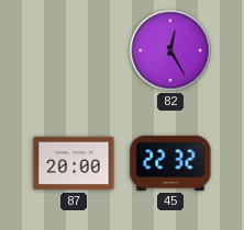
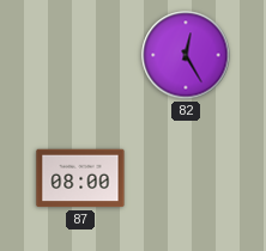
87: 20:00 -> 08:00
45: 22:32 -> none
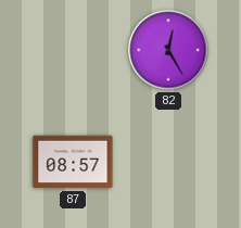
87: 08:00 -> 08:57
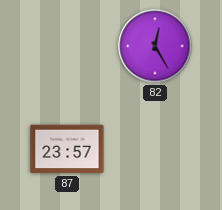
87: 08:57 -> 23:57
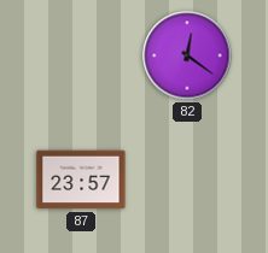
82: 12:25 -> 12:21
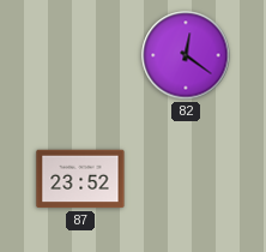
87: 23:57 -> 23:52
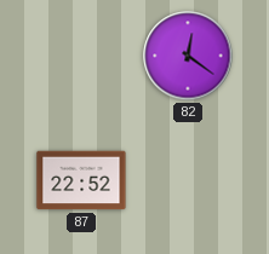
87: 23:52 -> 22:52
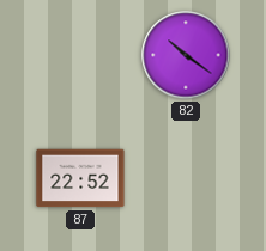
82: 12:21 -> 10:21
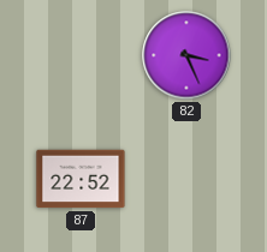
82: 10:21 -> 3:26
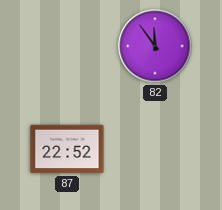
82: 3:26 -> 11:54
